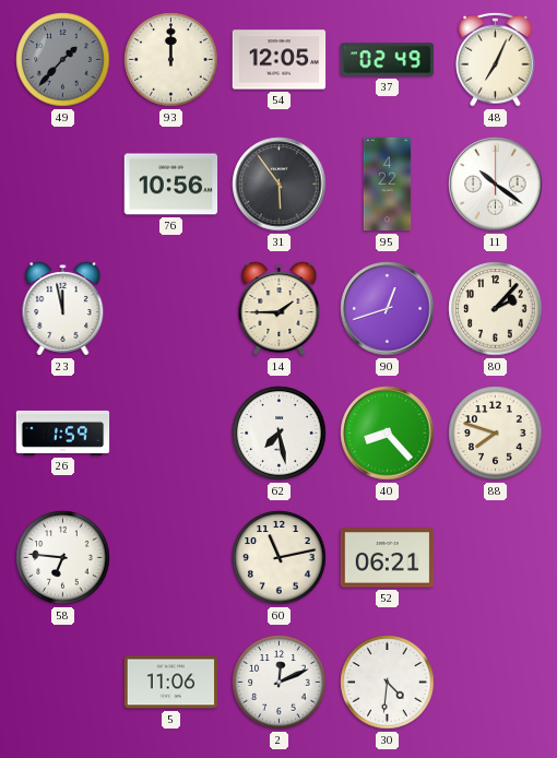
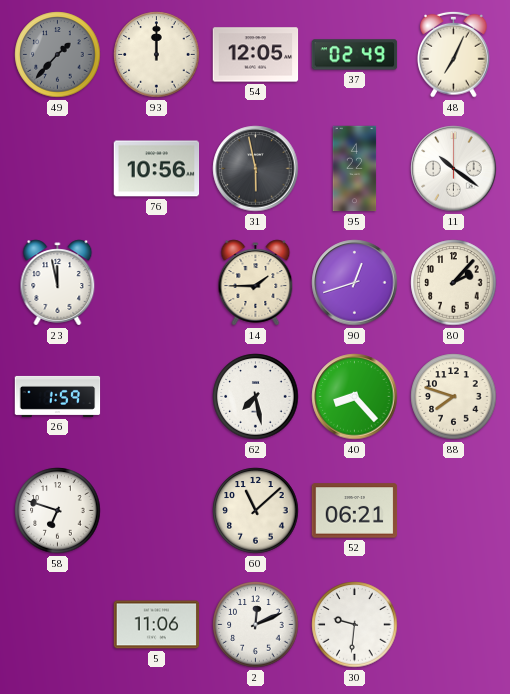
31: 5:54 -> 5:58
58: 6:46 -> 6:48
60: 11:13 -> 11:08
30: 4:31 -> 9:31
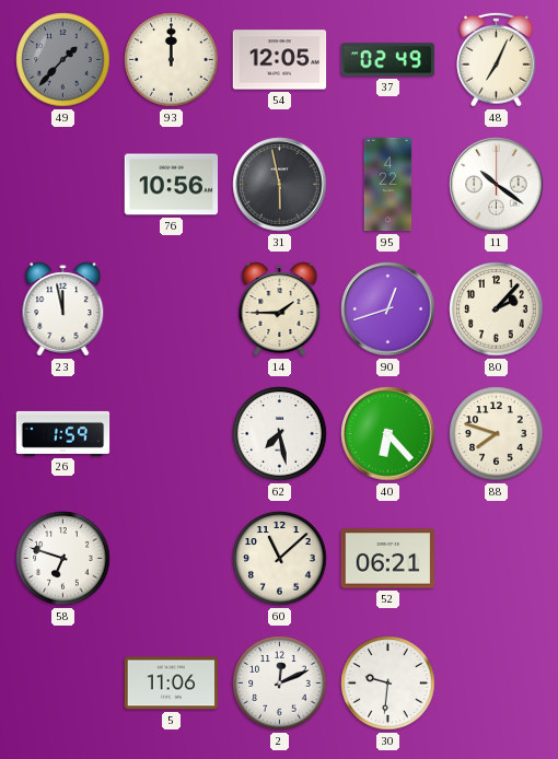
40: 8:23 -> 6:23
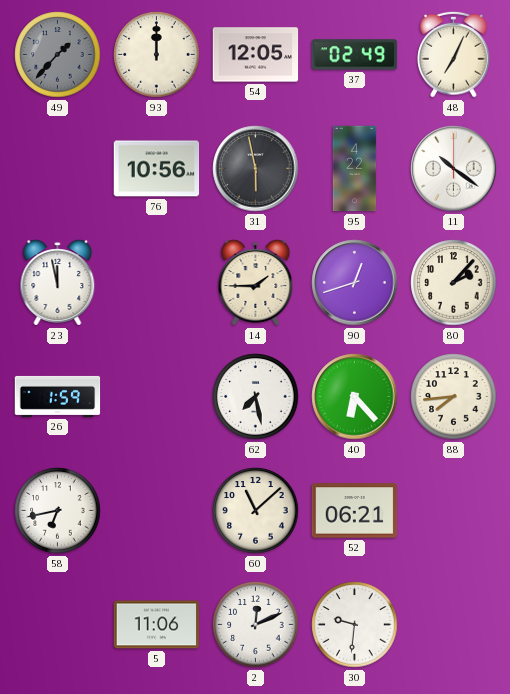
88: 7:48 -> 7:44
58: 6:48 -> 6:43
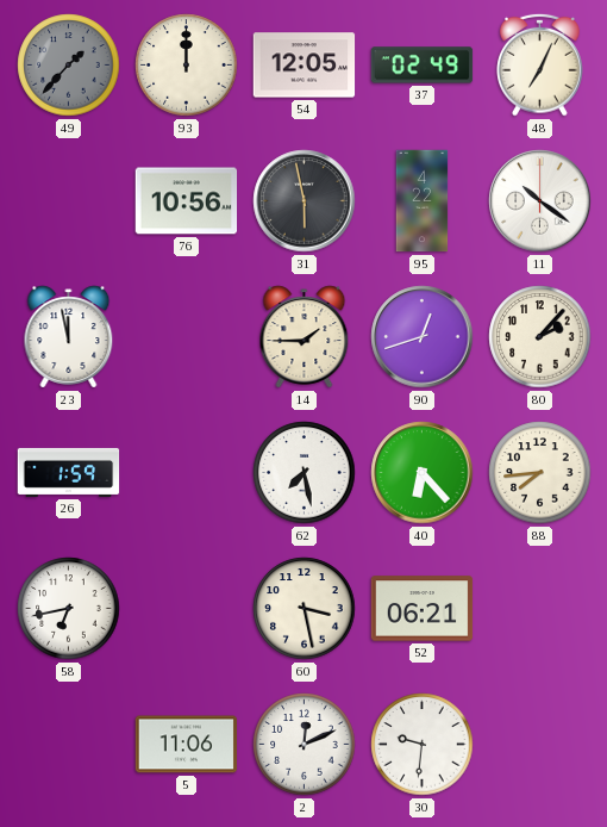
60: 11:08 -> 3:28
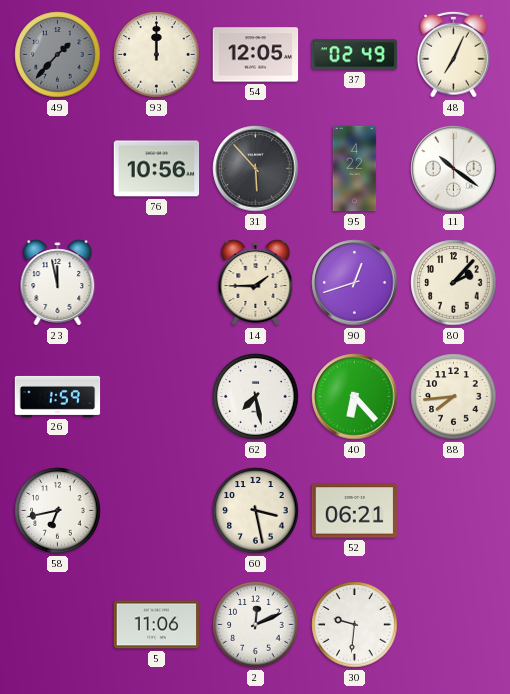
31: 5:58 -> 5:53
